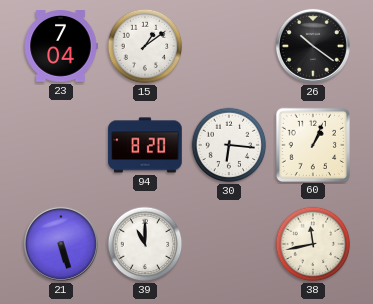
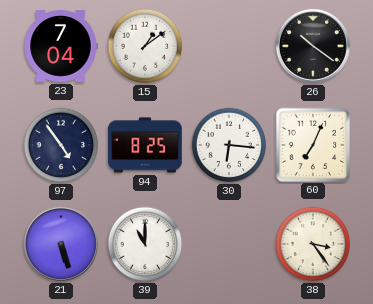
97: none -> 4:54
94: 8:20 -> 8:25
60: 1:04 -> 7:04
38: 11:43 -> 3:24
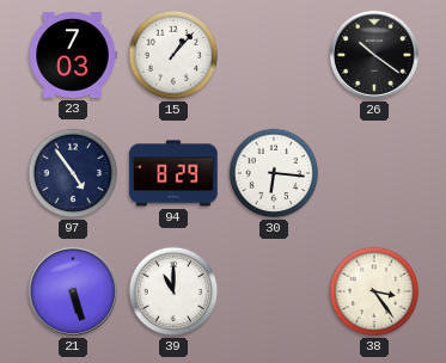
23: 7:04 -> 7:03
15: 1:09 -> 1:07
94: 8:25 -> 8:29
60: 7:04 -> none
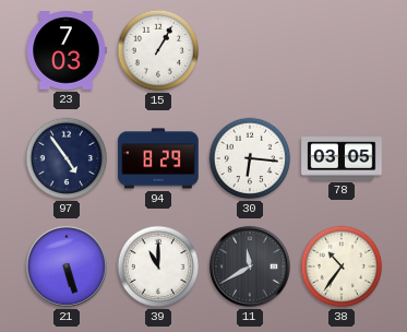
15: 1:07 -> 1:05
26: 10:21 -> none
78: none -> 03:05
11: none -> 11:40
38: 3:24 -> 10:36
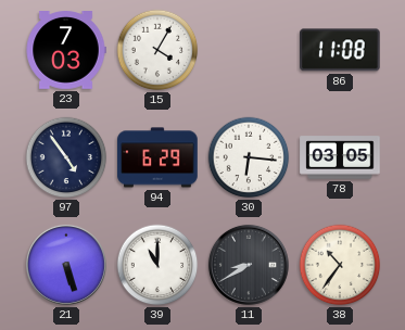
15: 1:05 -> 4:05
86: none -> 11:08
94: 8:29 -> 6:29
11: 11:40 -> 8:40
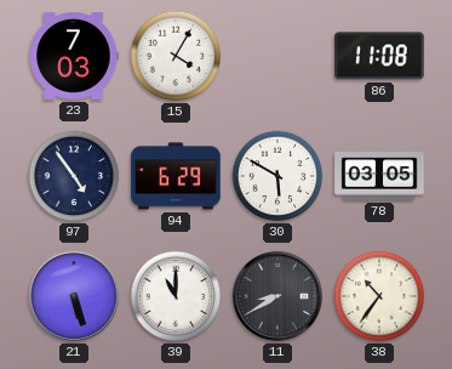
30: 6:16 -> 5:50
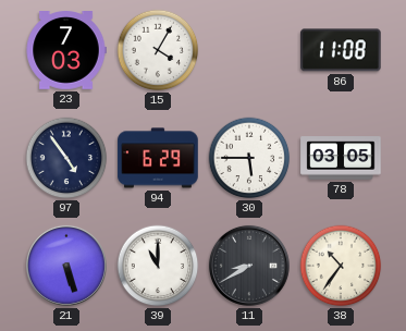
30: 5:50 -> 5:45
